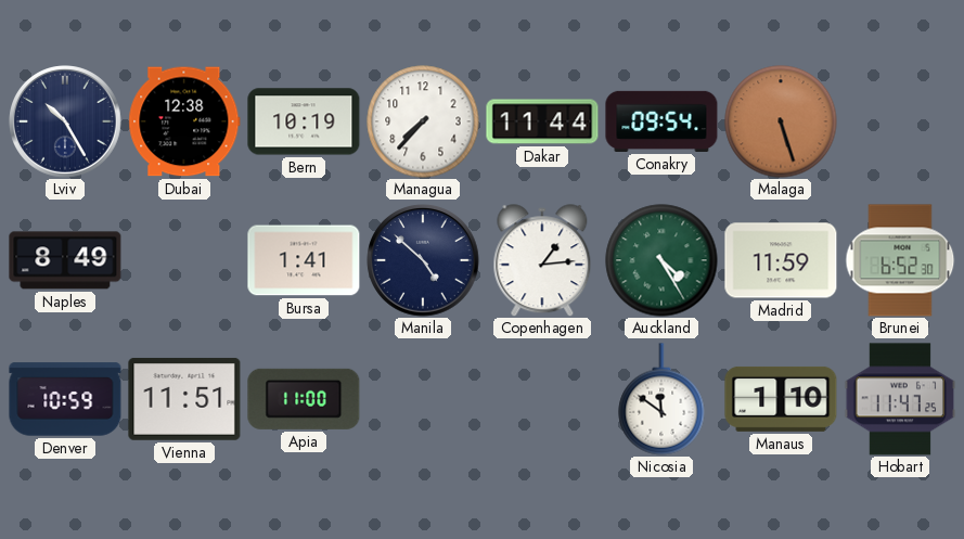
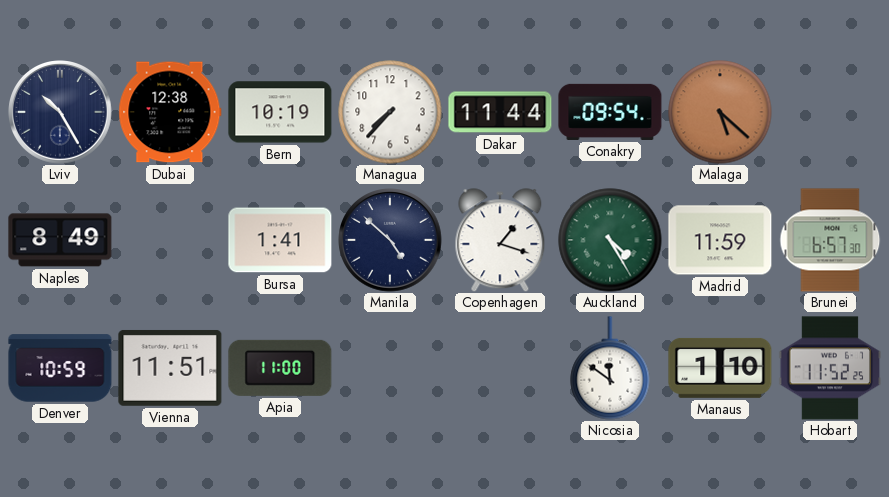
Malaga: 5:27 -> 5:22
Copenhagen: 1:14 -> 1:18
Brunei: 6:52 -> 6:57
Hobart: 11:47 -> 11:52
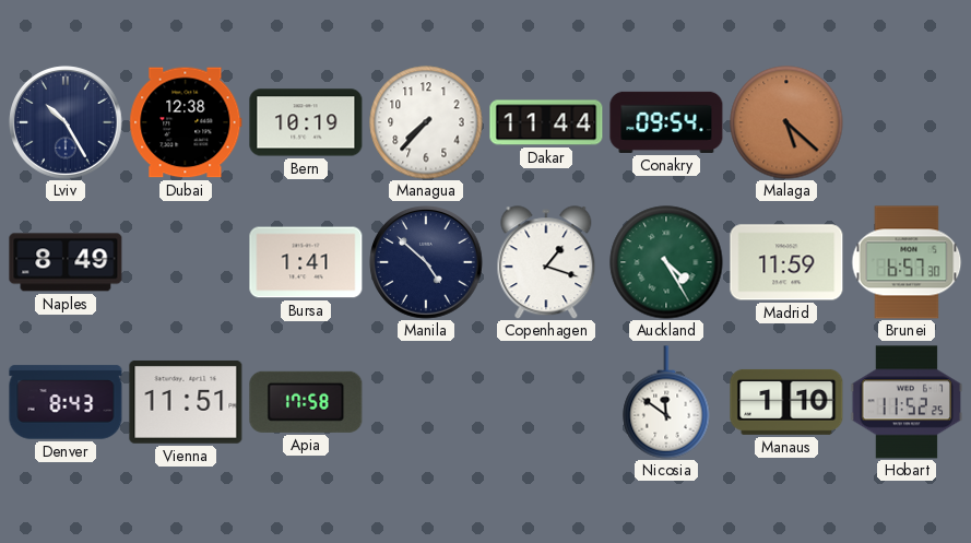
Denver: 10:59 -> 8:43
Apia: 11:00 -> 17:58
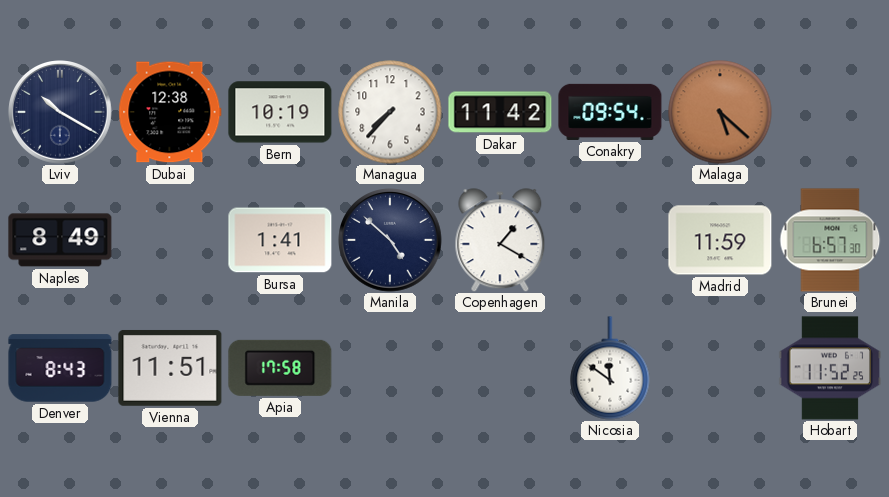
Lviv: 10:25 -> 10:20
Dakar: 11:44 -> 11:42
Copenhagen: 1:18 -> 1:20
Auckland: 4:25 -> none
Manaus: 1:10 -> none
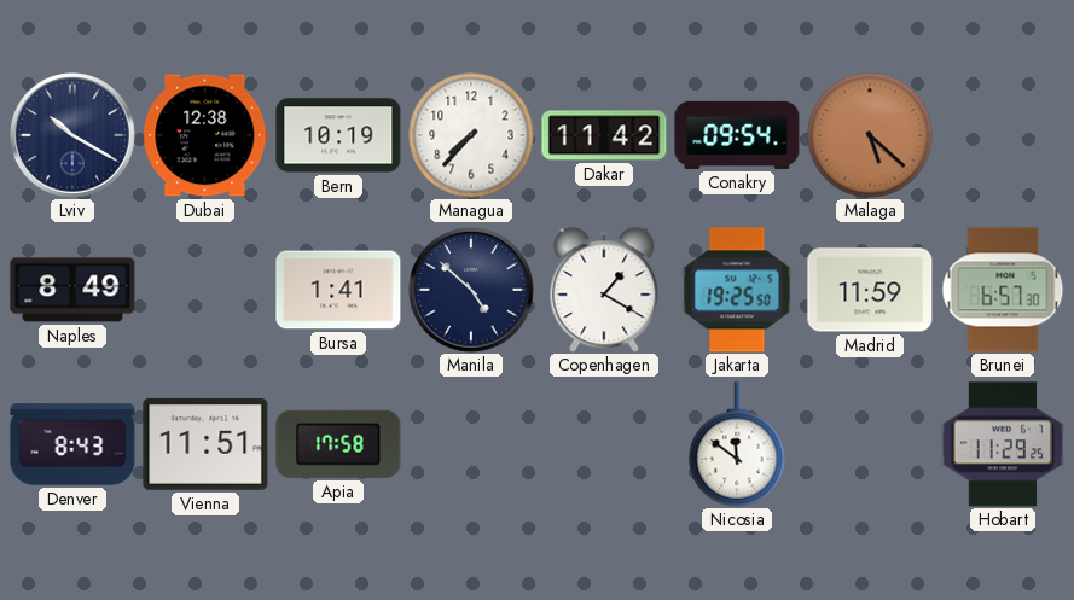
Jakarta: none -> 19:25
Hobart: 11:52 -> 11:29
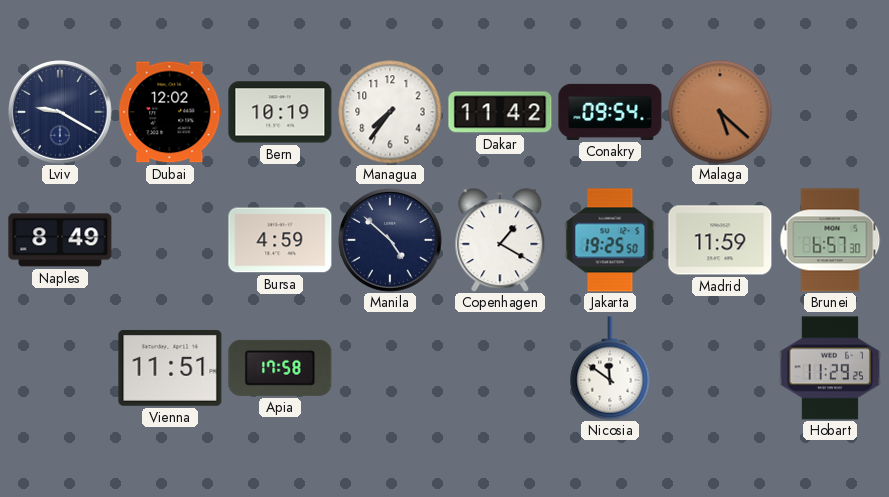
Lviv: 10:20 -> 9:20
Dubai: 12:38 -> 12:02
Managua: 7:37 -> 7:36
Bursa: 1:41 -> 4:59
Denver: 8:43 -> none
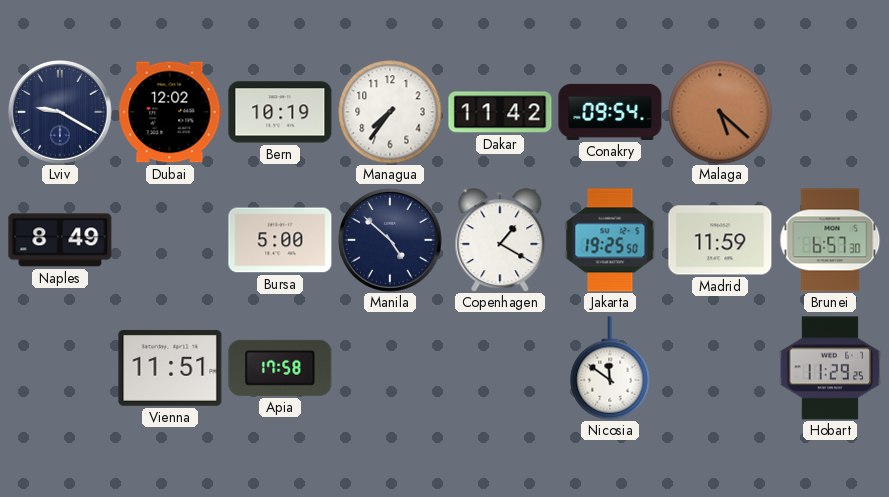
Bursa: 4:59 -> 5:00
